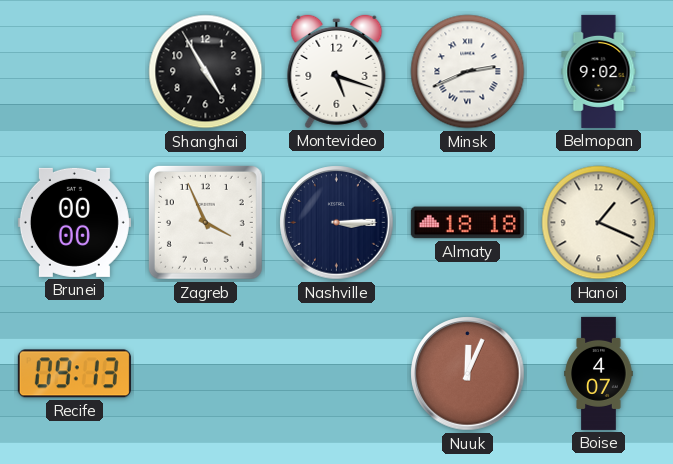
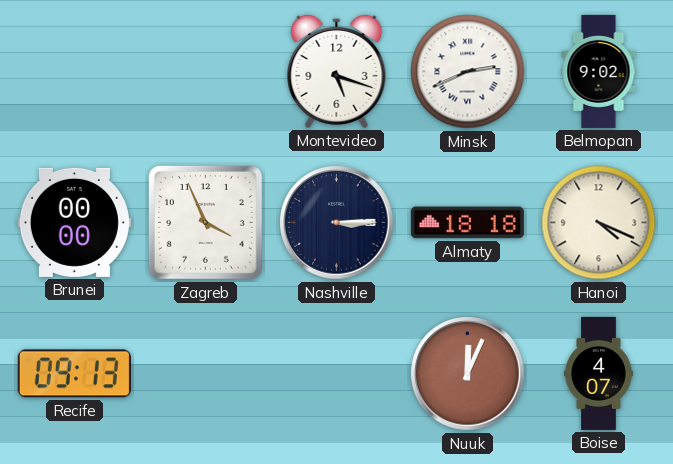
Shanghai: 4:55 -> none
Hanoi: 1:19 -> 4:19
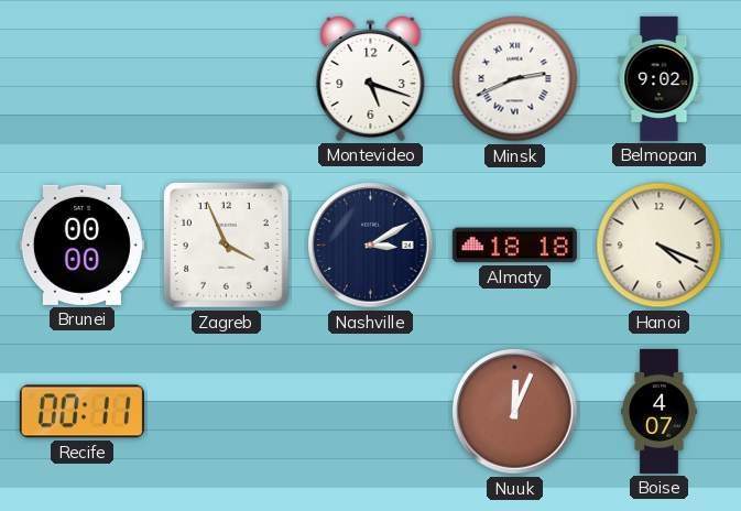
Nashville: 3:15 -> 3:10
Recife: 09:13 -> 00:11
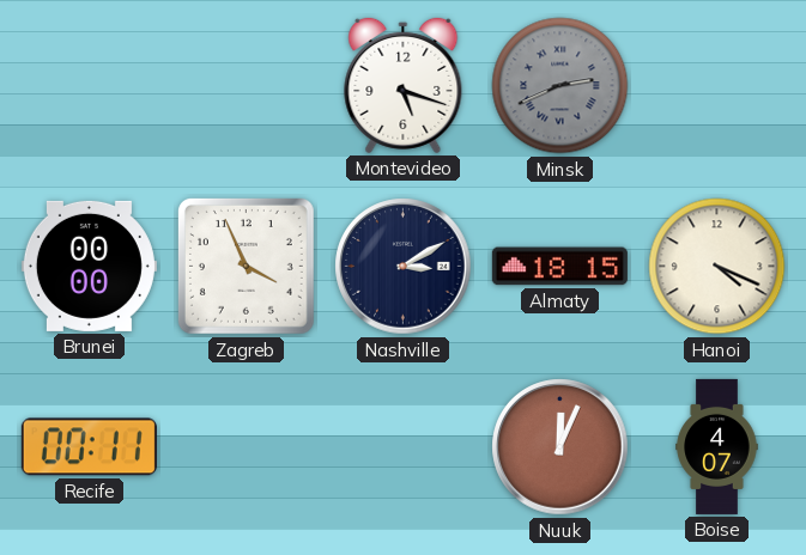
Minsk dial: white -> grey
Belmopan: 9:02 -> none
Almaty: 18:18 -> 18:15
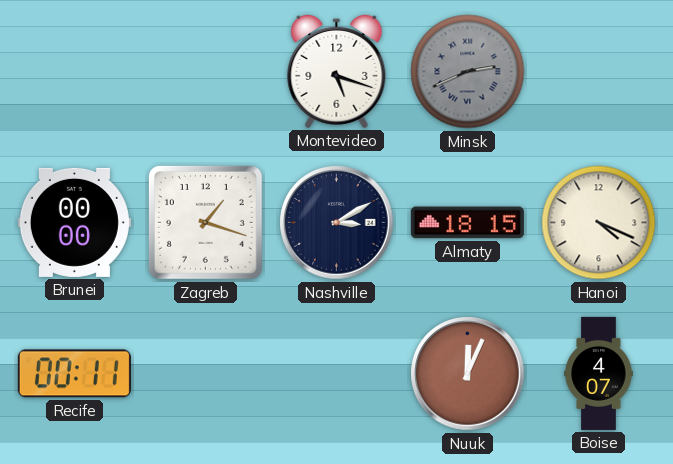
Zagreb: 3:56 -> 1:18
